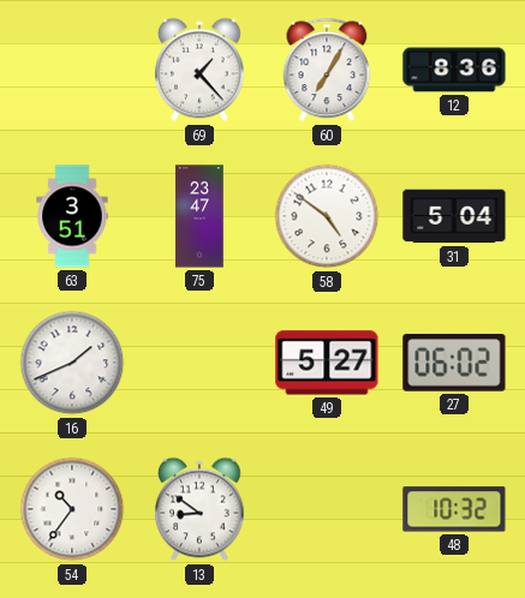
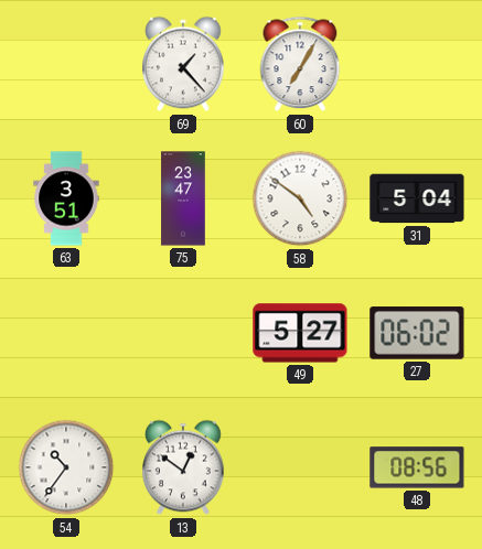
12: 8:36 -> none
16: 1:41 -> none
13: 8:51 -> 12:51
48: 10:32 -> 08:56
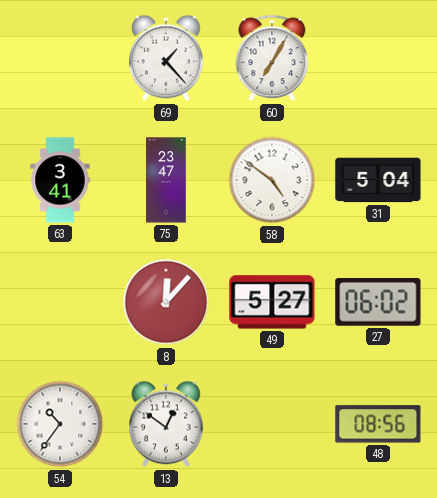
63: 3:51 -> 3:41
8: none -> 12:07
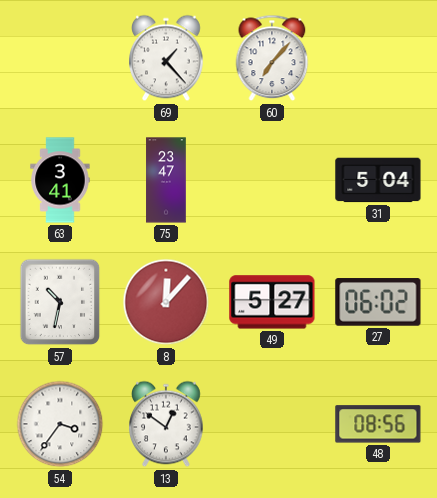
60: 7:05 -> 7:07
58: 4:51 -> none
57: none -> 10:32
54: 10:36 -> 3:36
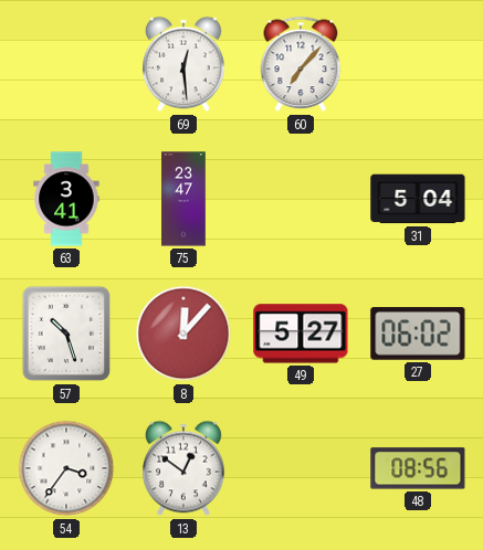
69: 1:23 -> 12:29
57: 10:32 -> 10:27
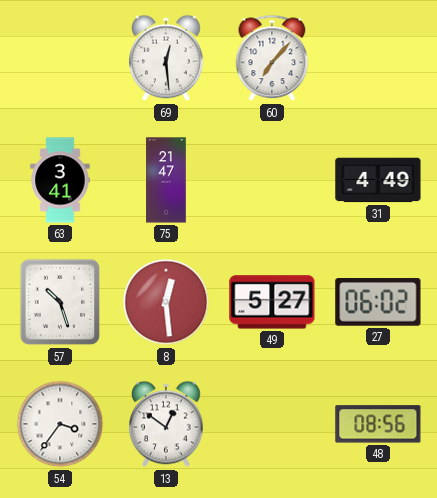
75: 23:47 -> 21:47
31: 5:04 -> 4:49
8: 12:07 -> 12:29
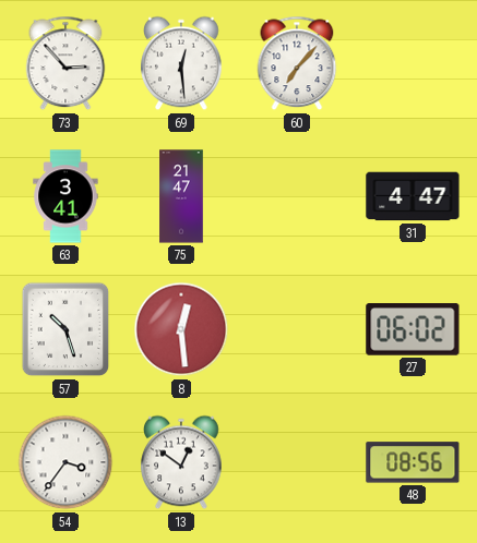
73: none -> 2:53
31: 4:49 -> 4:47
49: 5:27 -> none
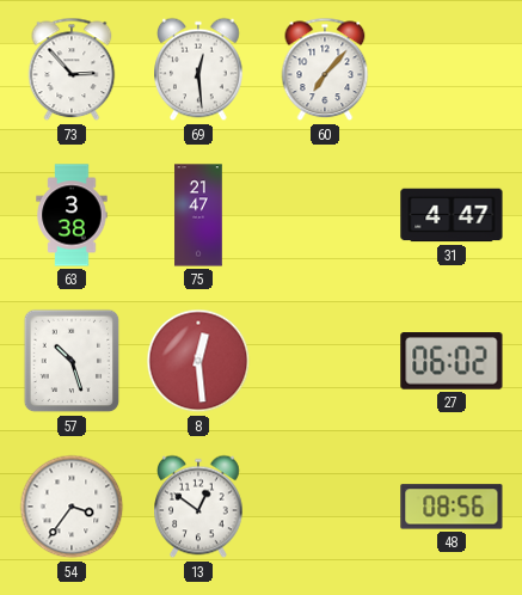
63: 3:41 -> 3:38
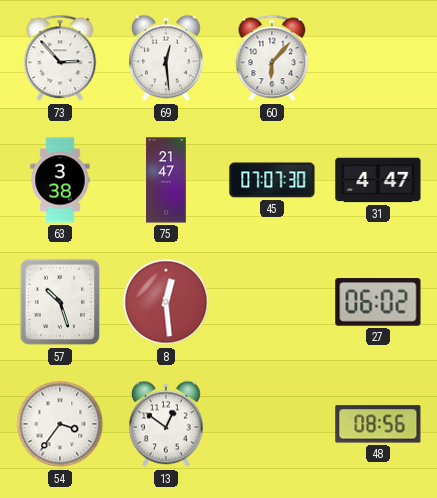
60: 7:07 -> 6:07
45: none -> 07:07
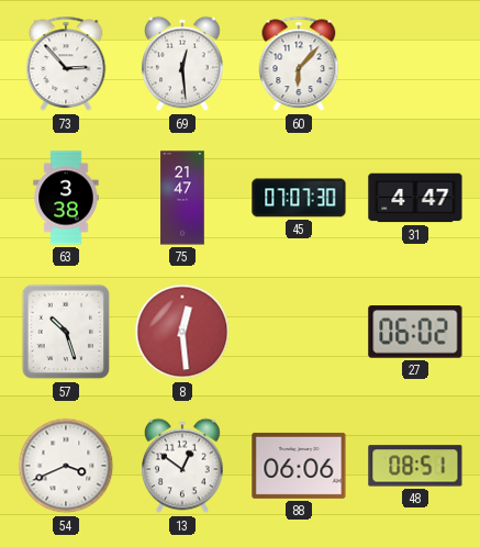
54: 3:36 -> 3:41
88: none -> 06:06
48: 08:56 -> 08:51
